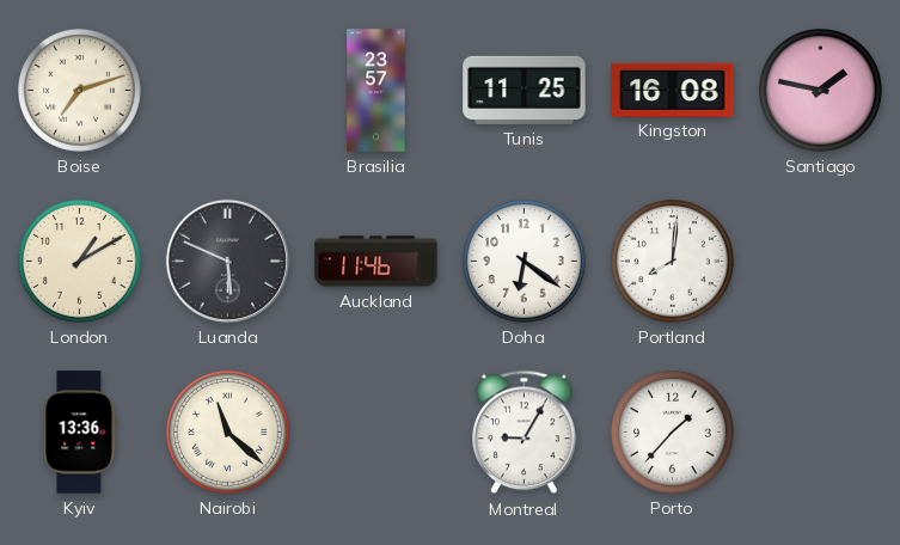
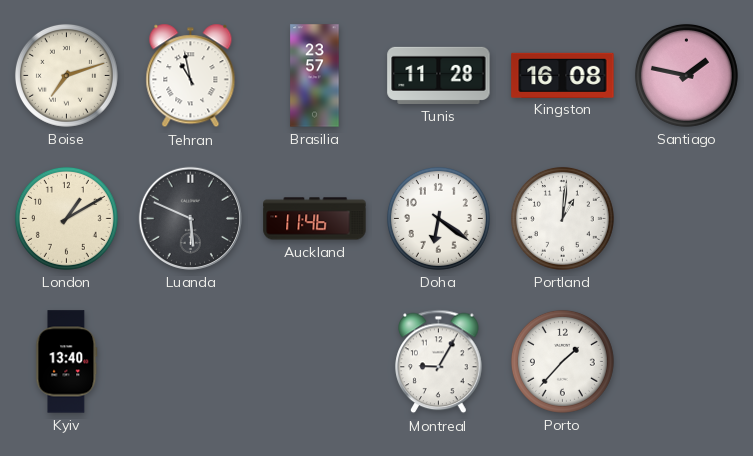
Tehran: none -> 10:58
Tunis: 11:25 -> 11:28
Portland: 8:01 -> 1:01
Kyiv: 13:36 -> 13:40
Nairobi: 11:22 -> none
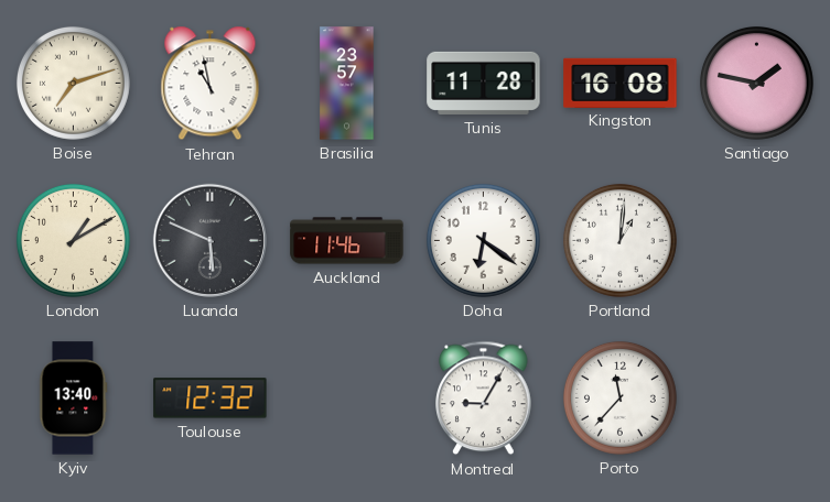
Toulouse: none -> 12:32
Porto: 1:37 -> 11:37
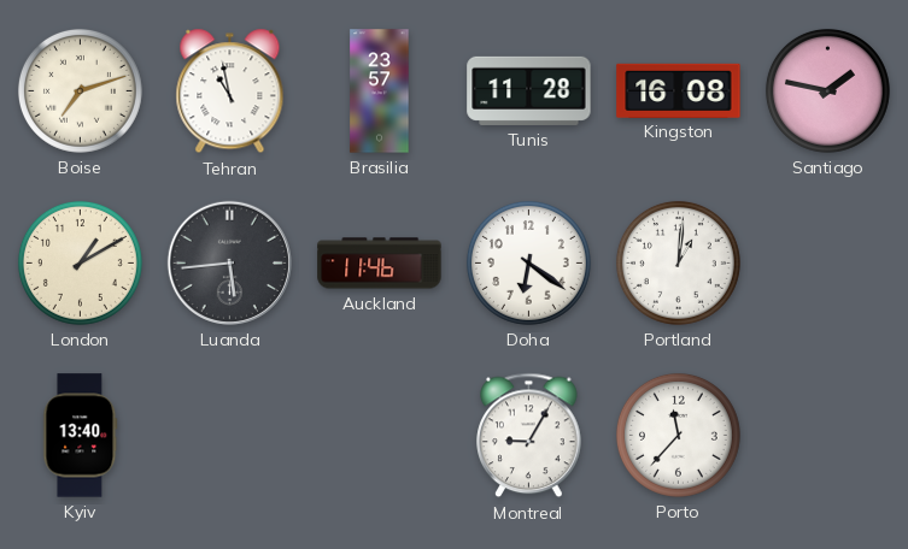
Luanda: 5:49 -> 5:44
Toulouse: 12:32 -> none
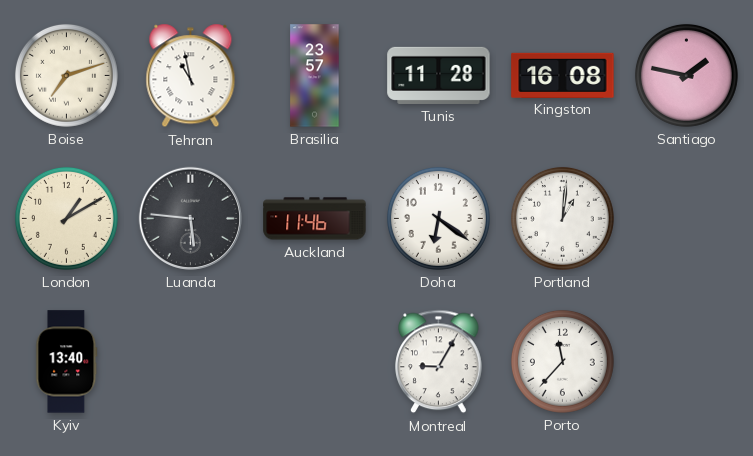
Luanda: 5:44 -> 5:46
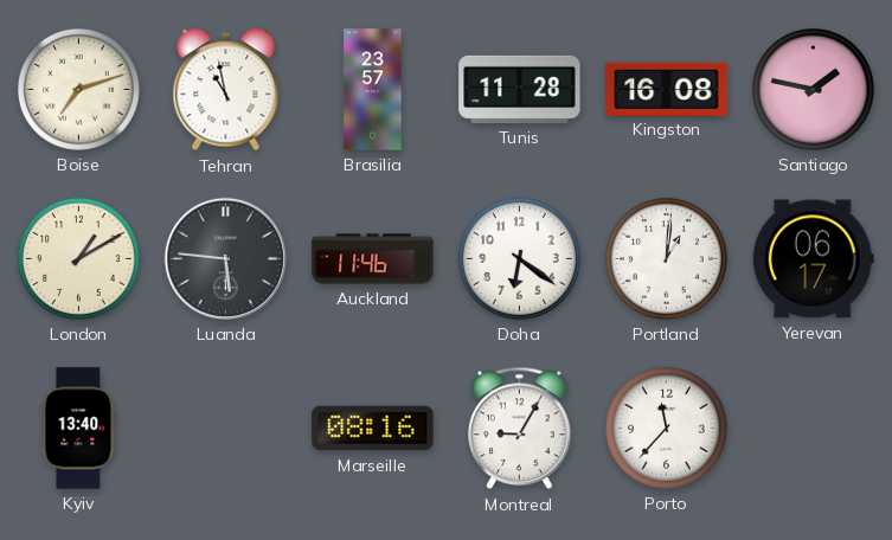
Yerevan: none -> 06:17
Marseille: none -> 08:16
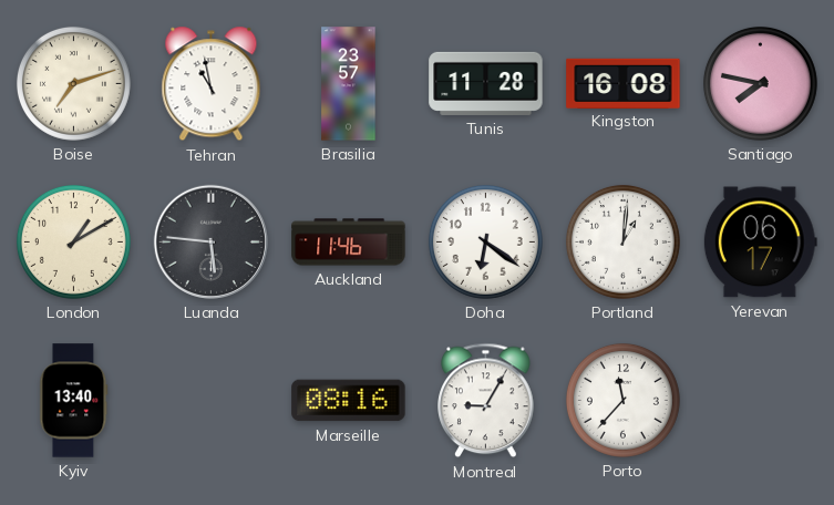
Santiago: 1:47 -> 7:47
